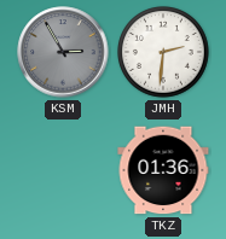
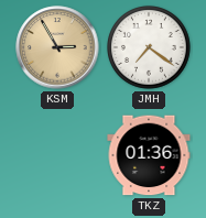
KSM dial: grey -> champagne
JMH: 2:31 -> 7:21
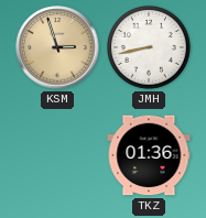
KSM: 2:55 -> 2:57
JMH: 7:21 -> 8:43
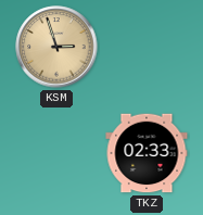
JMH: 8:43 -> none
TKZ: 01:36 -> 02:33
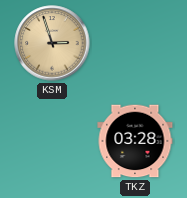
TKZ: 02:33 -> 03:28
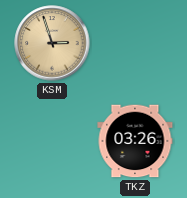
TKZ: 03:28 -> 03:26
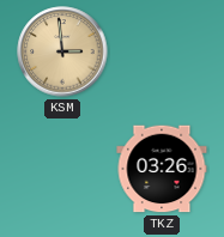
KSM: 2:57 -> 2:59
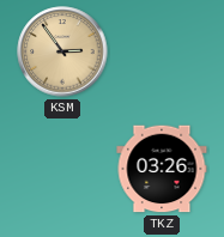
KSM: 2:59 -> 2:54
